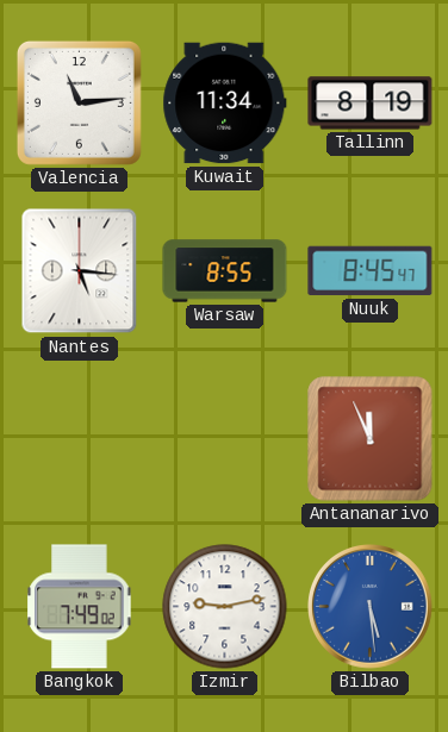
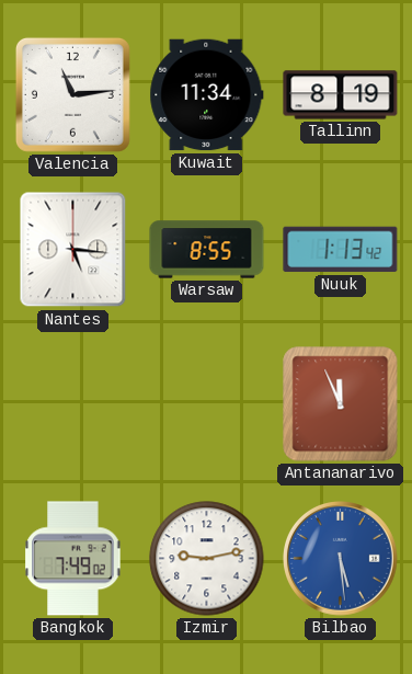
Nuuk: 8:45 -> 1:13
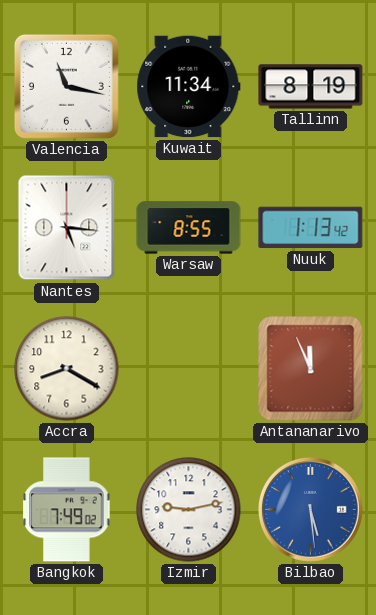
Valencia: 11:14 -> 11:17
Accra: none -> 8:20
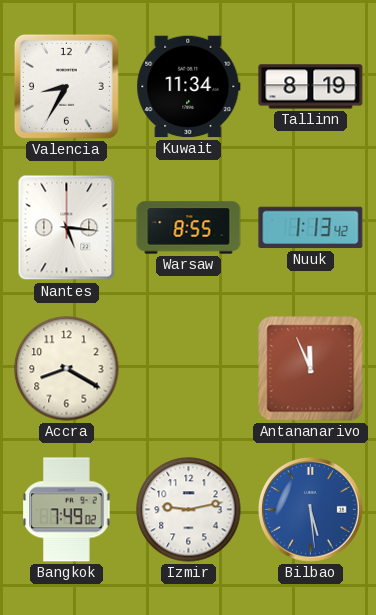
Valencia: 11:17 -> 8:35
